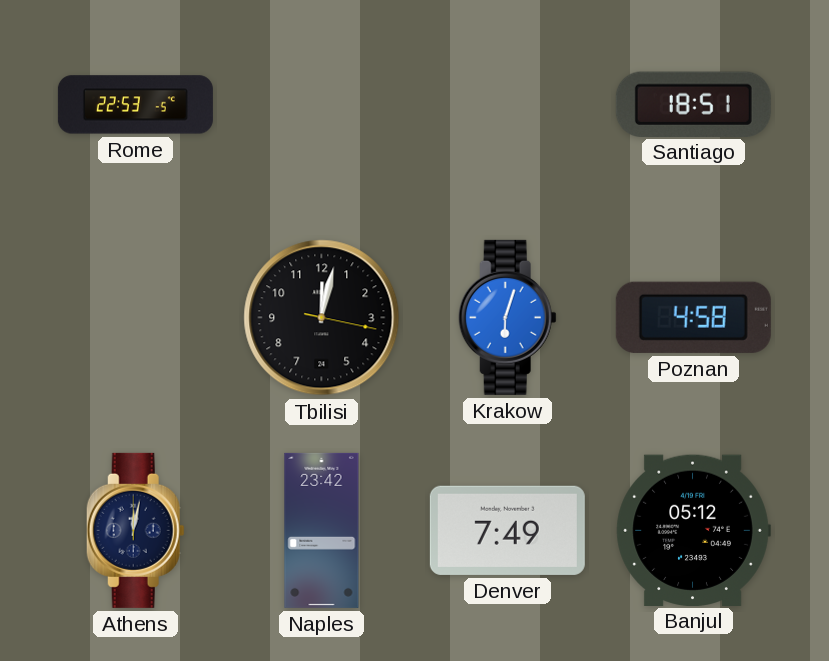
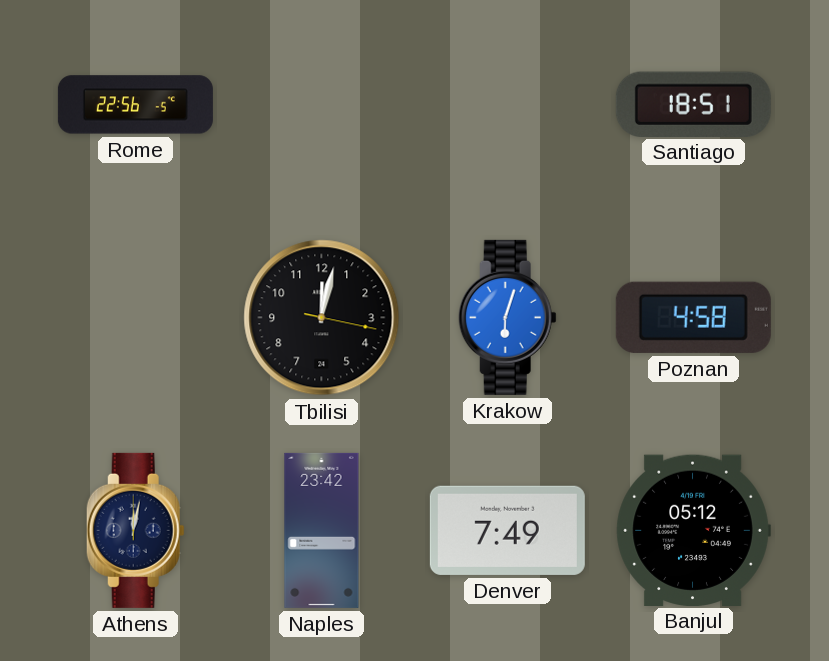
Rome: 22:53 -> 22:56
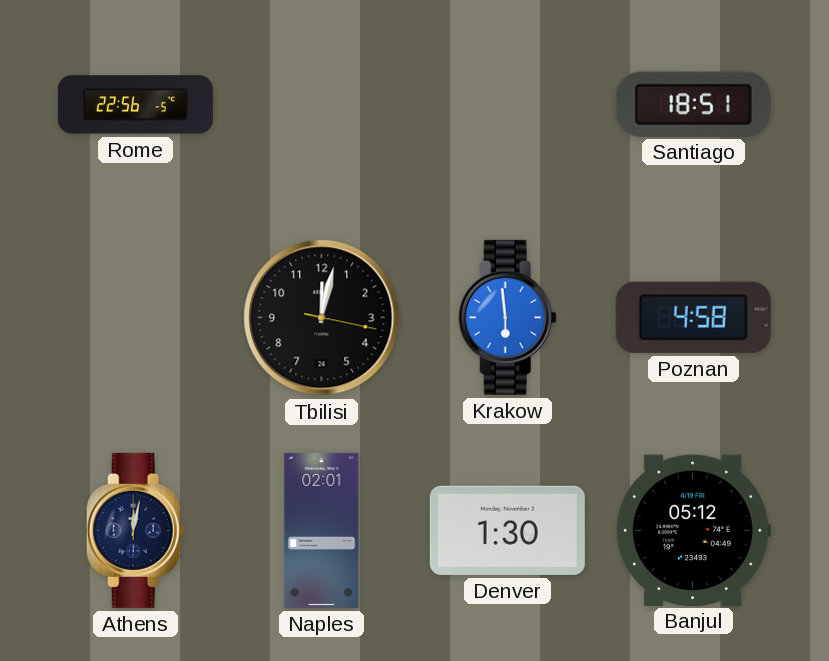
Krakow: 6:03 -> 5:59
Naples: 23:42 -> 02:01
Denver: 7:49 -> 1:30
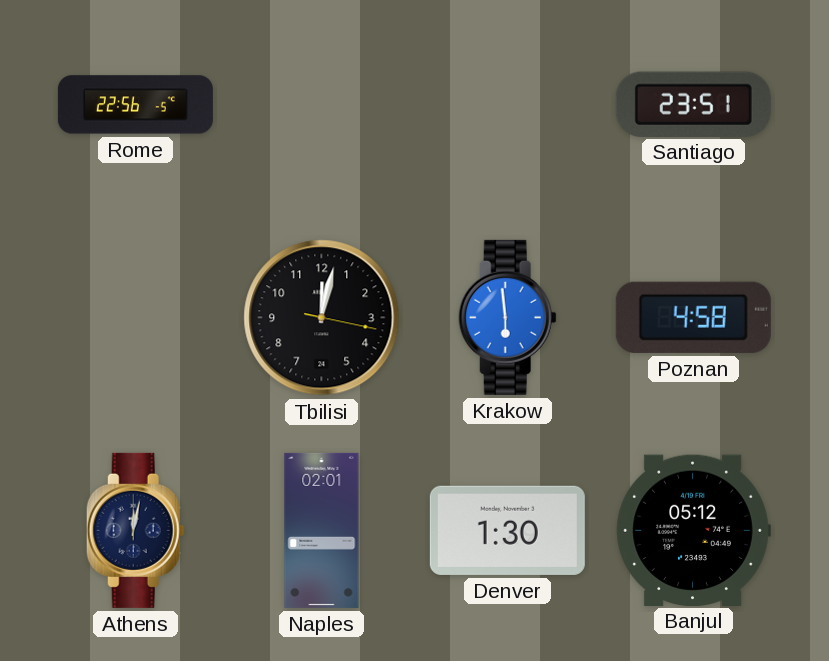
Santiago: 18:51 -> 23:51
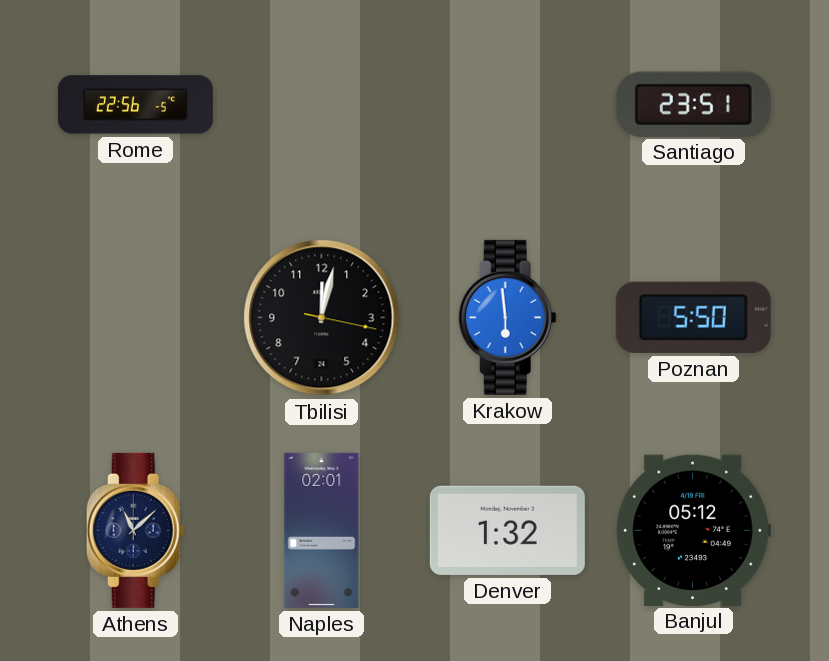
Poznan: 4:58 -> 5:50
Athens: 12:02 -> 11:08
Denver: 1:30 -> 1:32
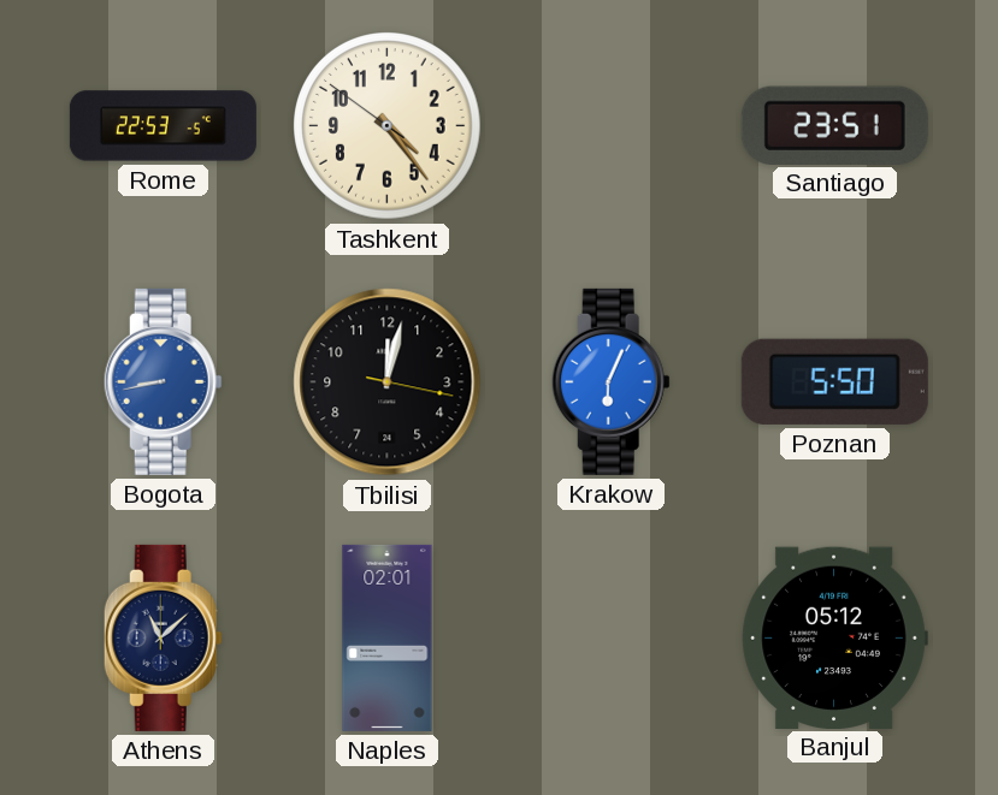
Rome: 22:56 -> 22:53
Tashkent: none -> 4:23
Bogota: none -> 8:43
Krakow: 5:59 -> 6:04
Denver: 1:32 -> none
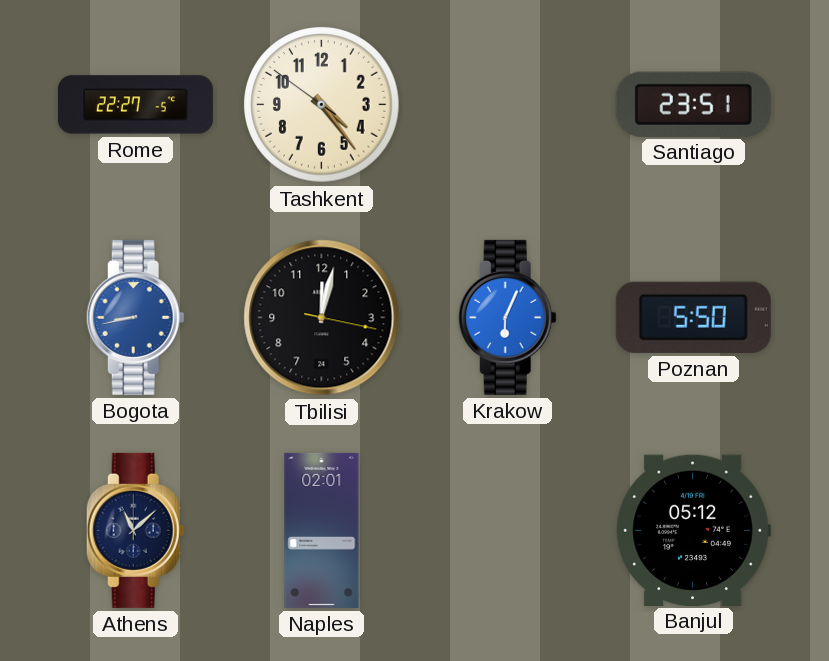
Rome: 22:53 -> 22:27
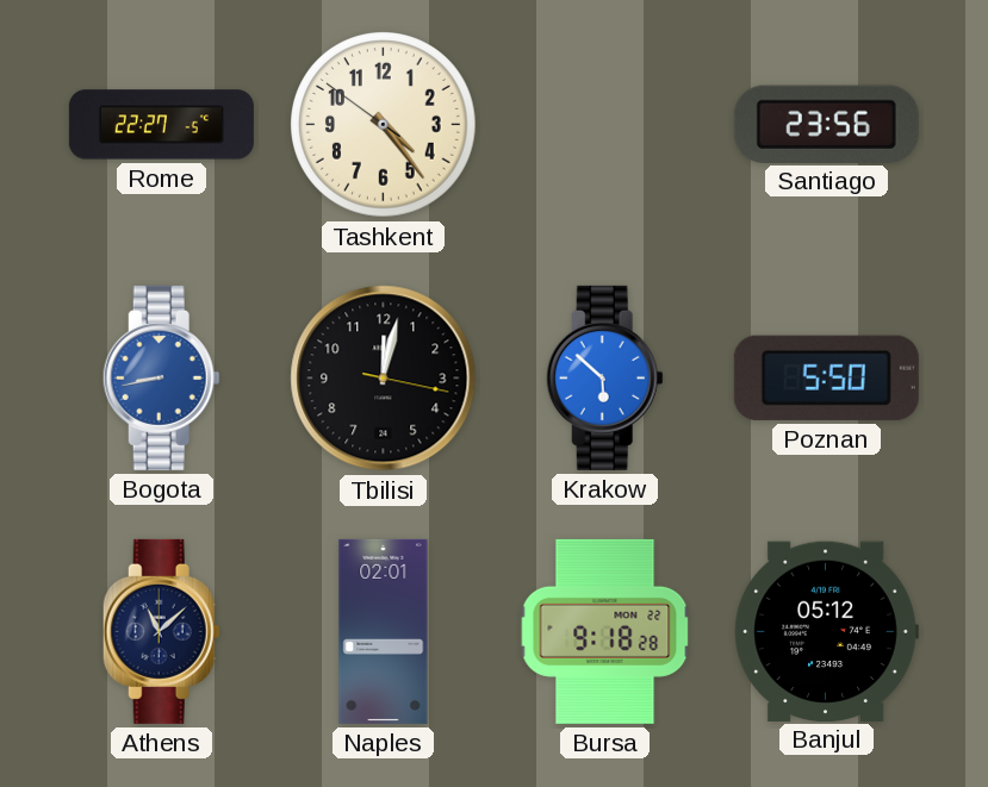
Santiago: 23:51 -> 23:56
Krakow: 6:04 -> 5:52
Bursa: none -> 9:18
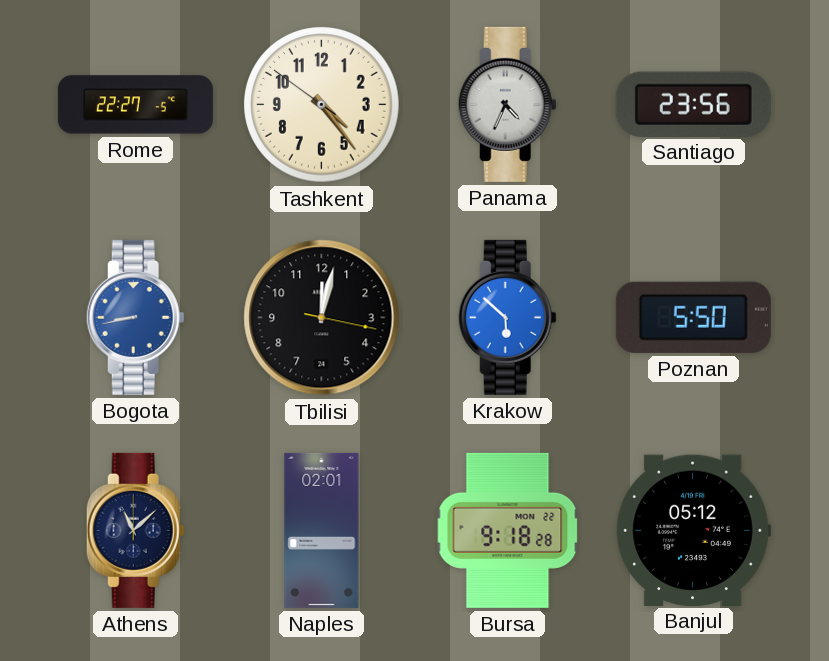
Panama: none -> 4:34
